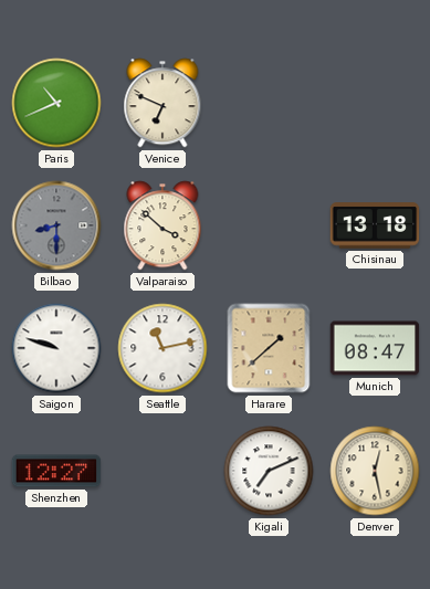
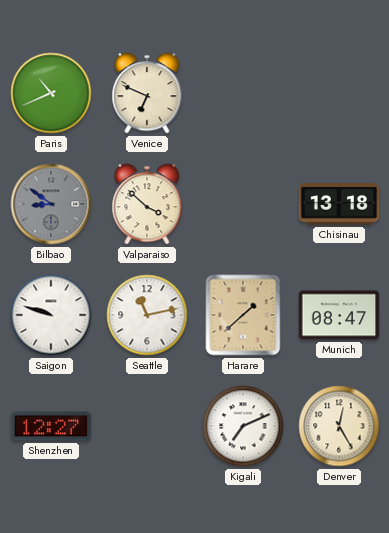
Bilbao: 8:30 -> 8:51
Denver: 12:28 -> 12:25
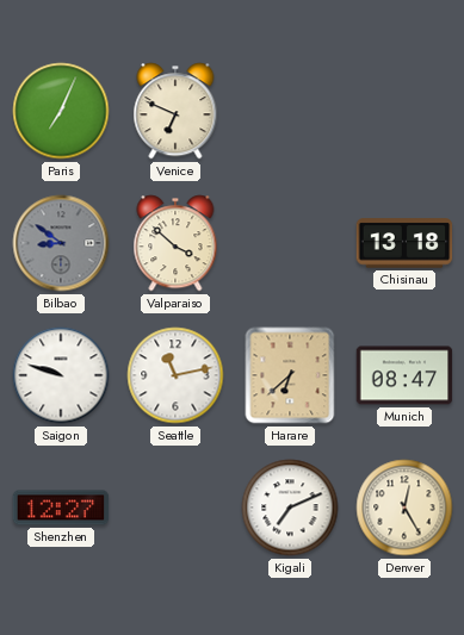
Paris: 10:41 -> 7:04
Harare: 1:38 -> 6:38
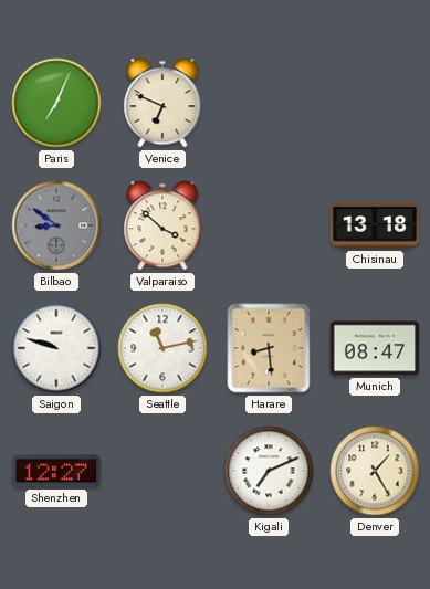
Harare: 6:38 -> 8:29
Denver: 12:25 -> 1:25
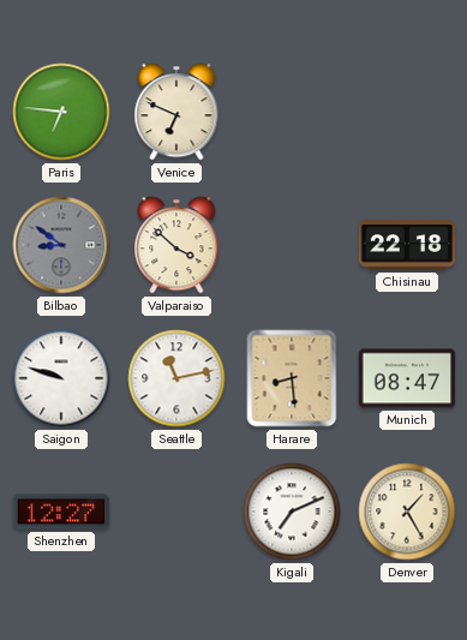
Paris: 7:04 -> 6:46
Chisinau: 13:18 -> 22:18
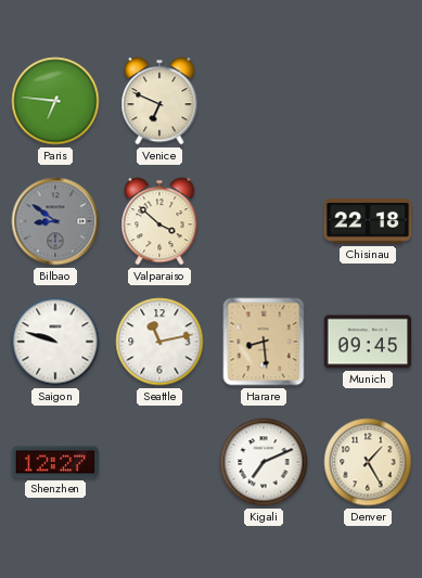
Munich: 08:47 -> 09:45
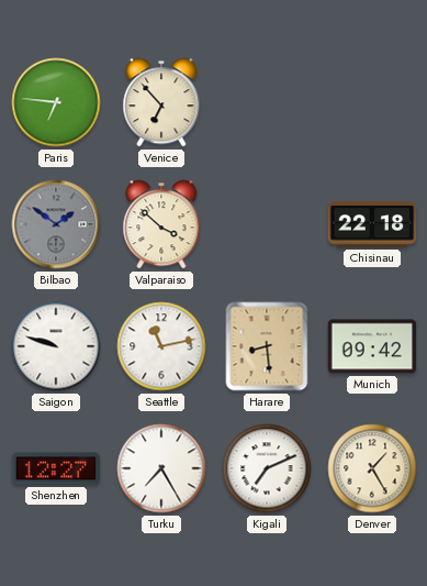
Venice: 6:49 -> 6:53
Bilbao: 8:51 -> 1:51
Munich: 09:45 -> 09:42
Turku: none -> 7:25
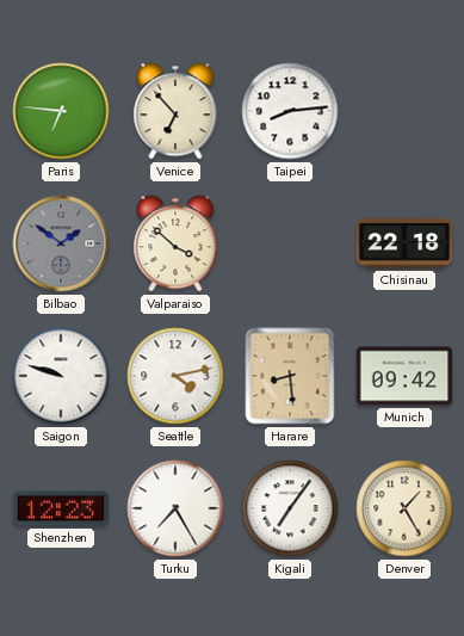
Taipei: none -> 8:14
Seattle: 11:13 -> 4:13
Shenzhen: 12:27 -> 12:23
Kigali: 7:11 -> 7:06
